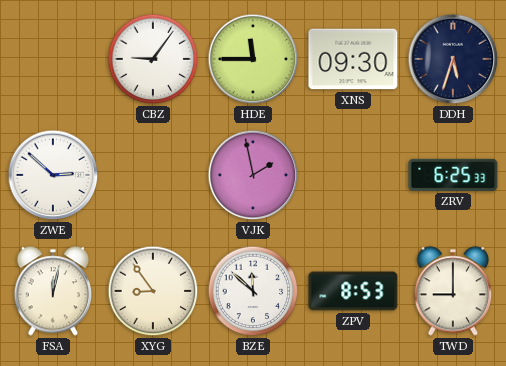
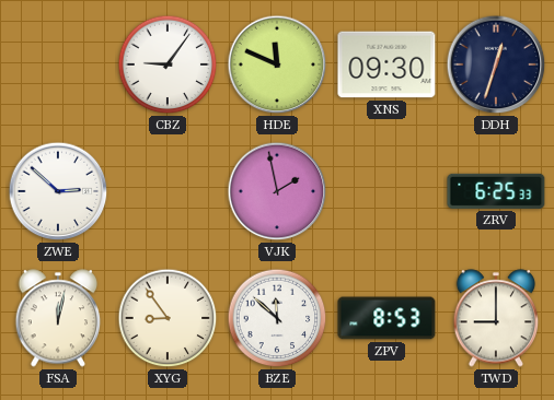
HDE: 11:45 -> 11:49
DDH: 5:33 -> 12:33
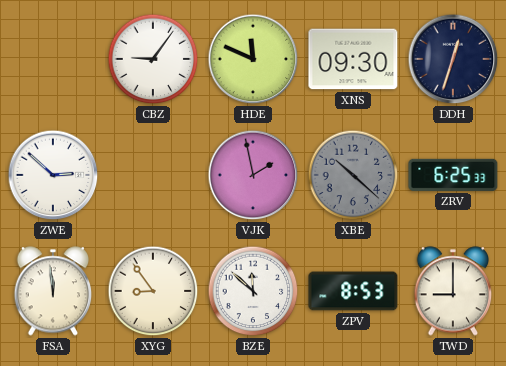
XBE: none -> 10:22
FSA: 12:02 -> 11:59
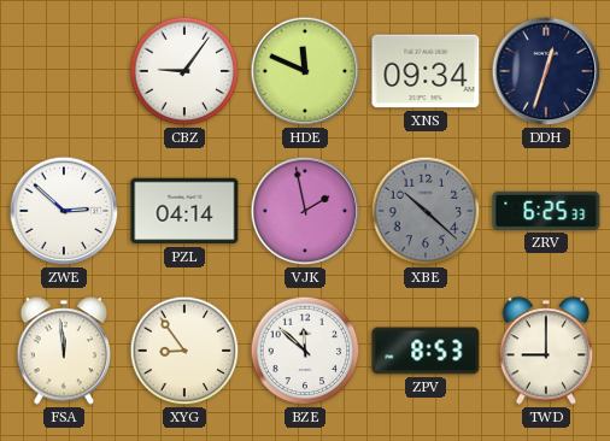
XNS: 09:30 -> 09:34
PZL: none -> 04:14
